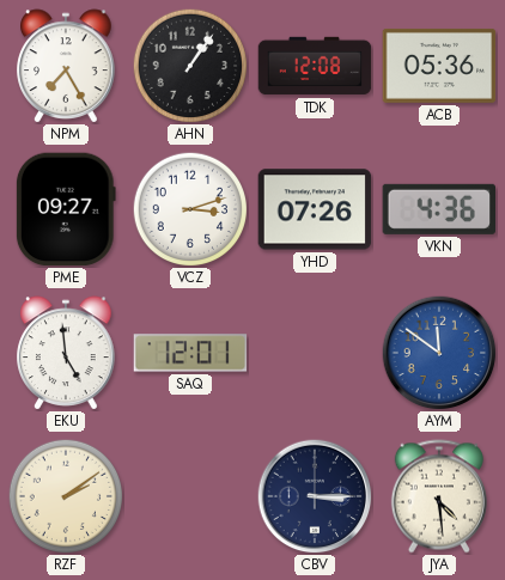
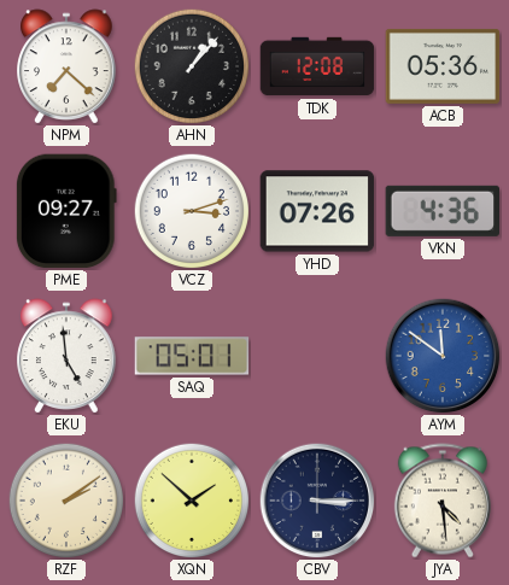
NPM: 7:25 -> 7:22
AHN: 1:06 -> 1:07
SAQ: 12:01 -> 05:01
XQN: none -> 1:52
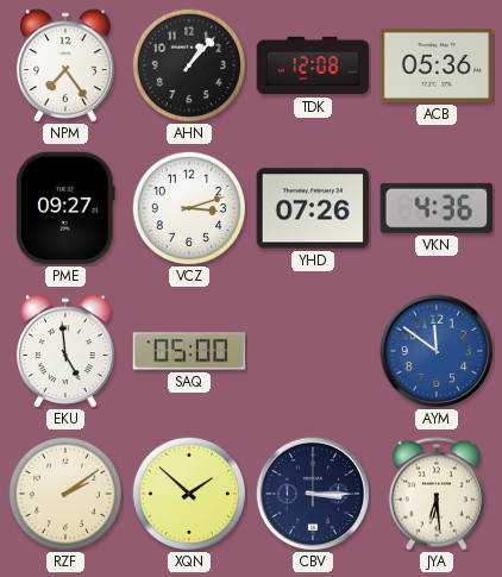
NPM: 7:22 -> 7:24
SAQ: 05:01 -> 05:00
JYA: 4:29 -> 6:29
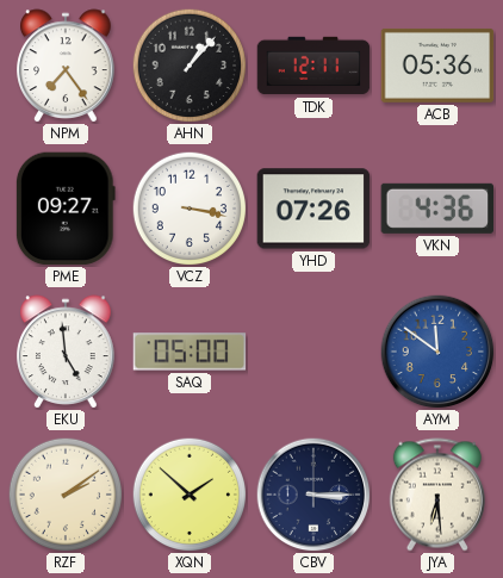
TDK: 12:08 -> 12:11
VCZ: 3:12 -> 3:17
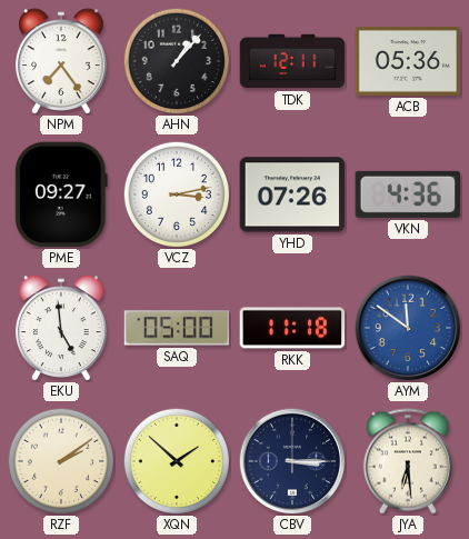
VCZ: 3:17 -> 3:13
RKK: none -> 11:18
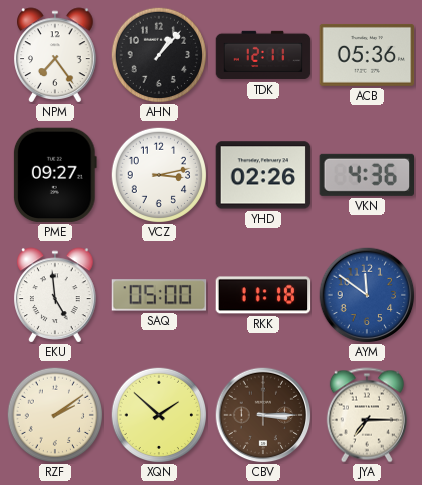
YHD: 07:26 -> 02:26
CBV dial: navy -> brown
JYA: 6:29 -> 7:15
